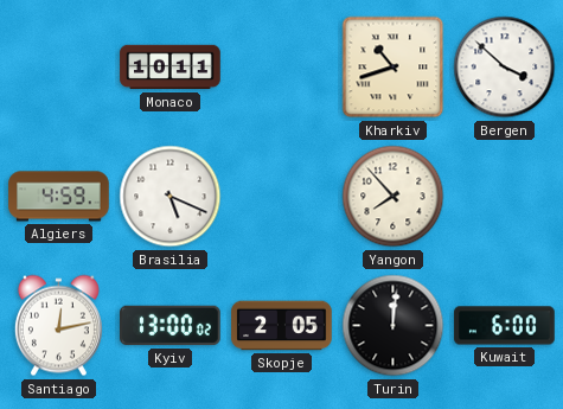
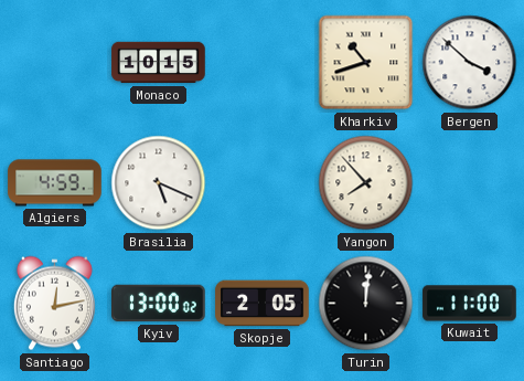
Monaco: 10:11 -> 10:15
Kuwait: 6:00 -> 11:00
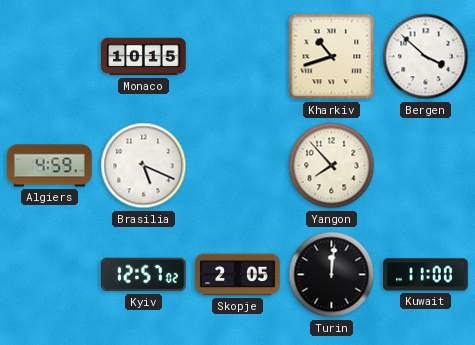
Santiago: 12:13 -> none
Kyiv: 13:00 -> 12:57
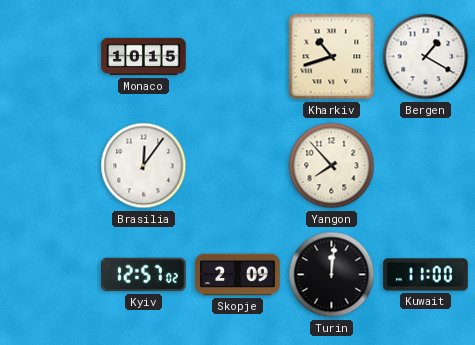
Bergen: 3:52 -> 1:20
Algiers: 4:59 -> none
Brasilia: 5:19 -> 12:06
Skopje: 2:05 -> 2:09
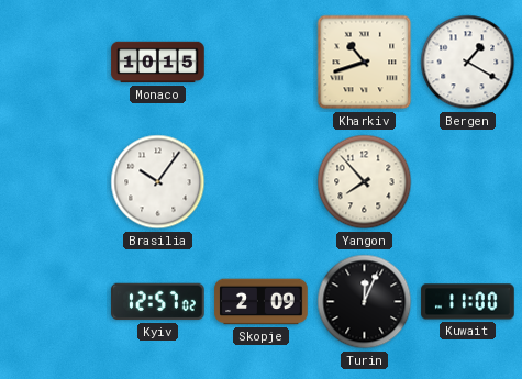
Brasilia: 12:06 -> 10:06
Turin: 12:01 -> 12:04
